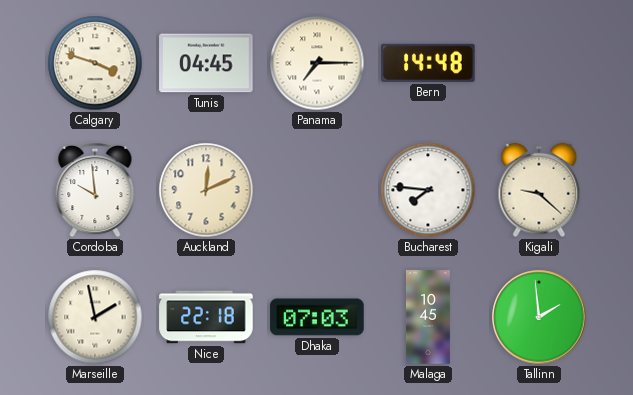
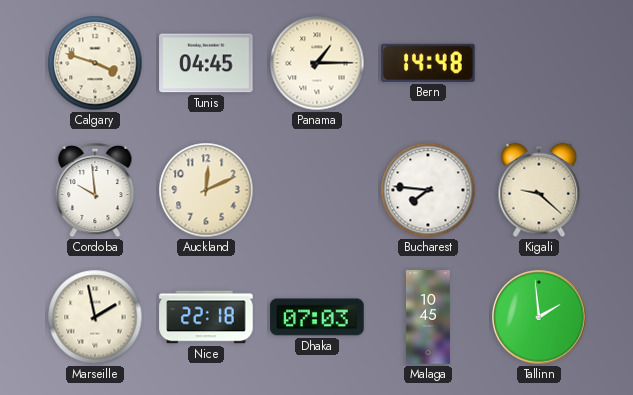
Panama: 7:15 -> 1:15
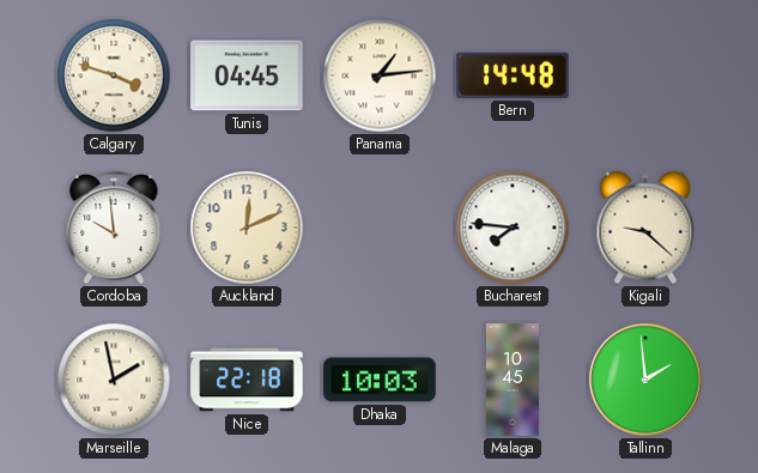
Panama: 1:15 -> 1:14
Dhaka: 07:03 -> 10:03
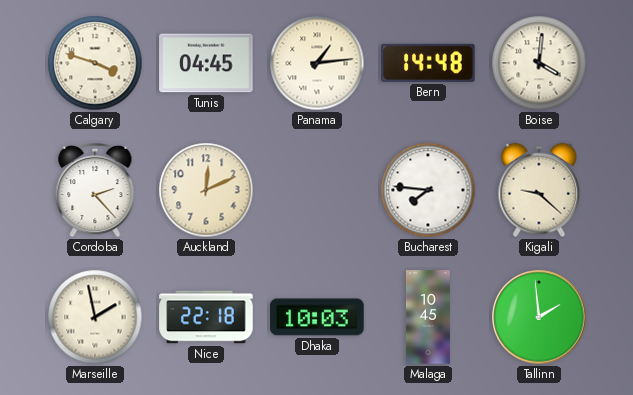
Boise: none -> 4:01
Cordoba: 9:59 -> 2:23
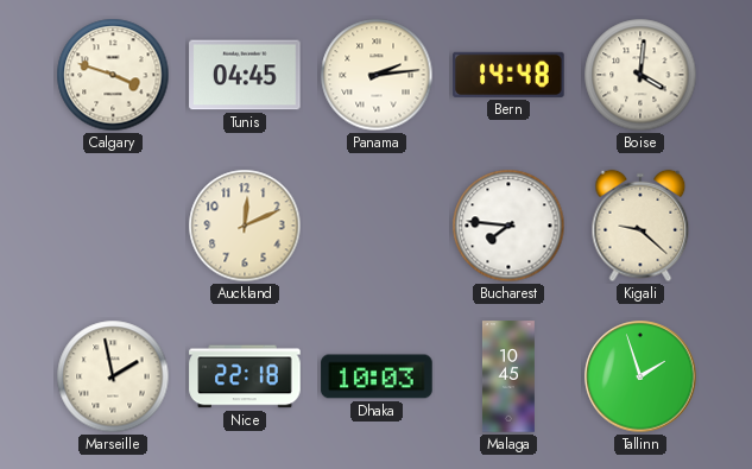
Panama: 1:14 -> 2:14
Cordoba: 2:23 -> none
Tallinn: 1:59 -> 1:57
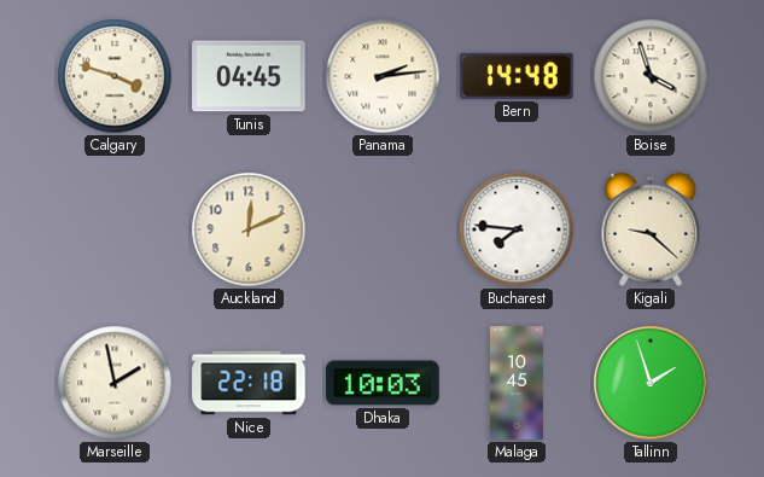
Boise: 4:01 -> 3:57
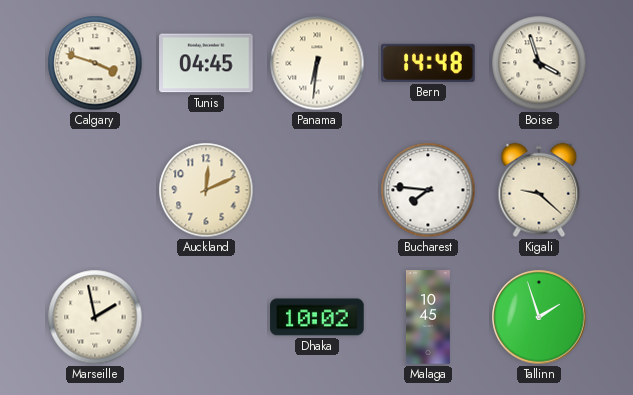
Panama: 2:14 -> 6:31
Nice: 22:18 -> none
Dhaka: 10:03 -> 10:02
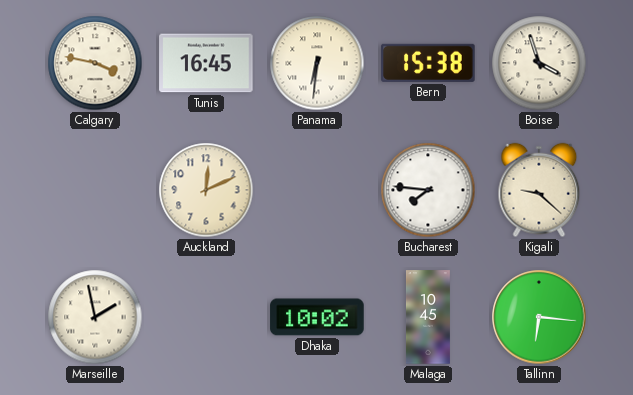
Calgary: 3:48 -> 3:47
Tunis: 04:45 -> 16:45
Bern: 14:48 -> 15:38
Tallinn: 1:57 -> 6:16
